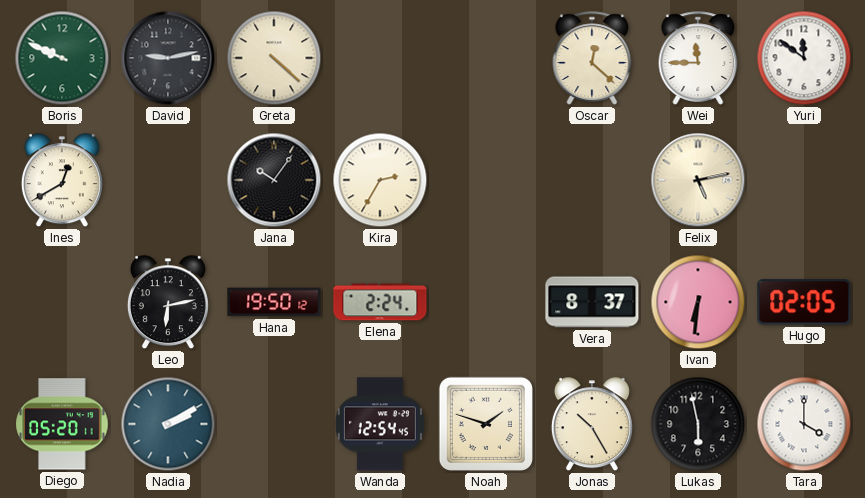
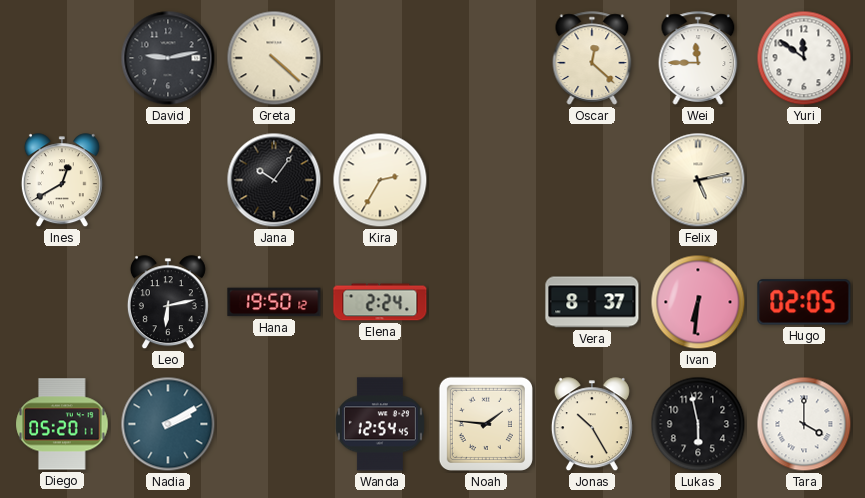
Boris: 9:49 -> none
Noah: 1:48 -> 1:46
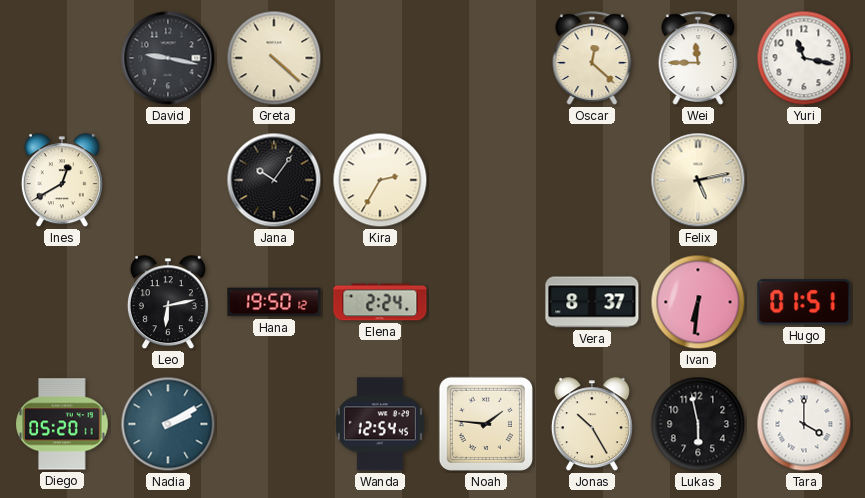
David: 9:13 -> 9:17
Yuri: 11:51 -> 11:17
Hugo: 02:05 -> 01:51
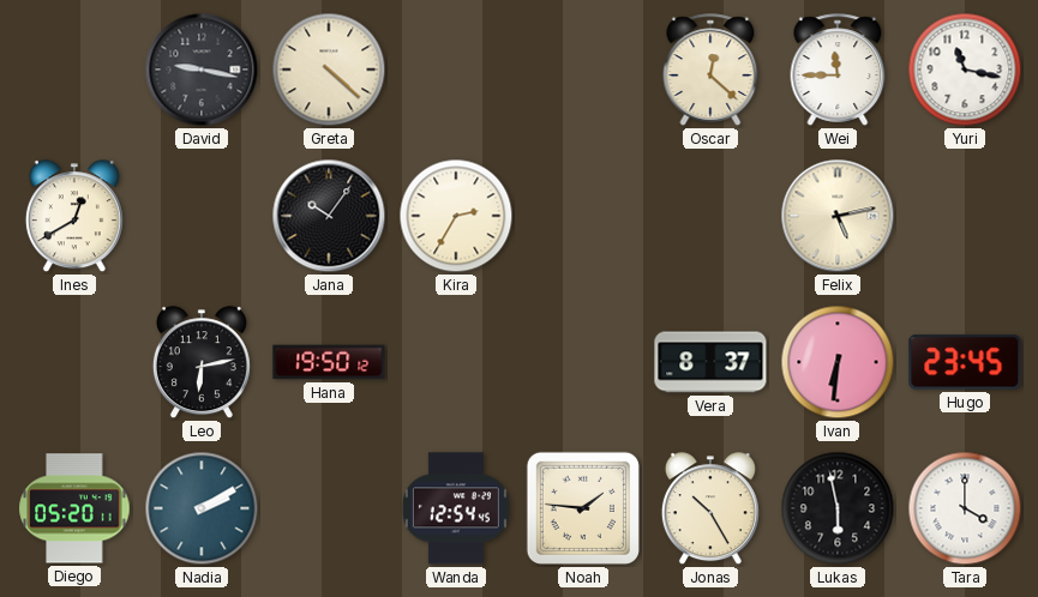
Elena: 2:24 -> none
Hugo: 01:51 -> 23:45
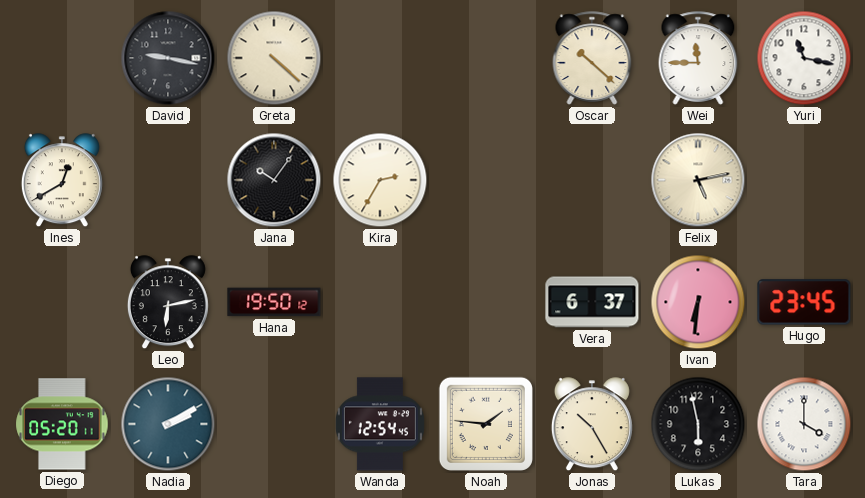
Oscar: 12:22 -> 10:22
Vera: 8:37 -> 6:37
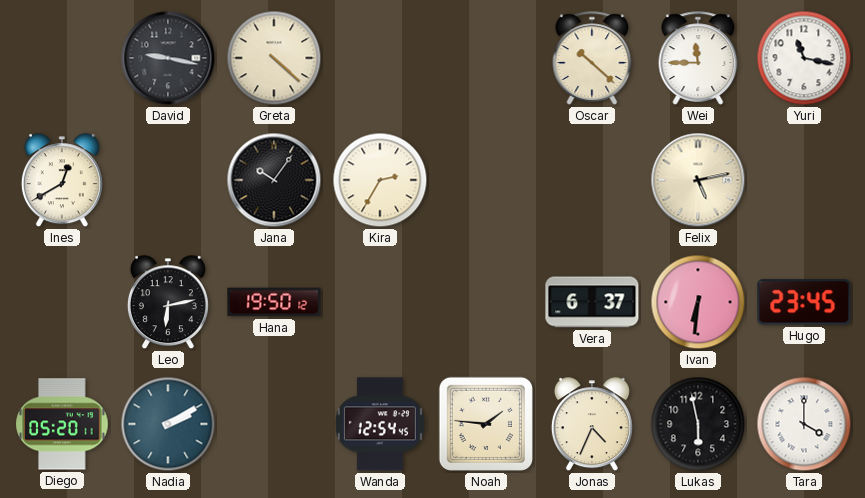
Jonas: 10:25 -> 4:34
